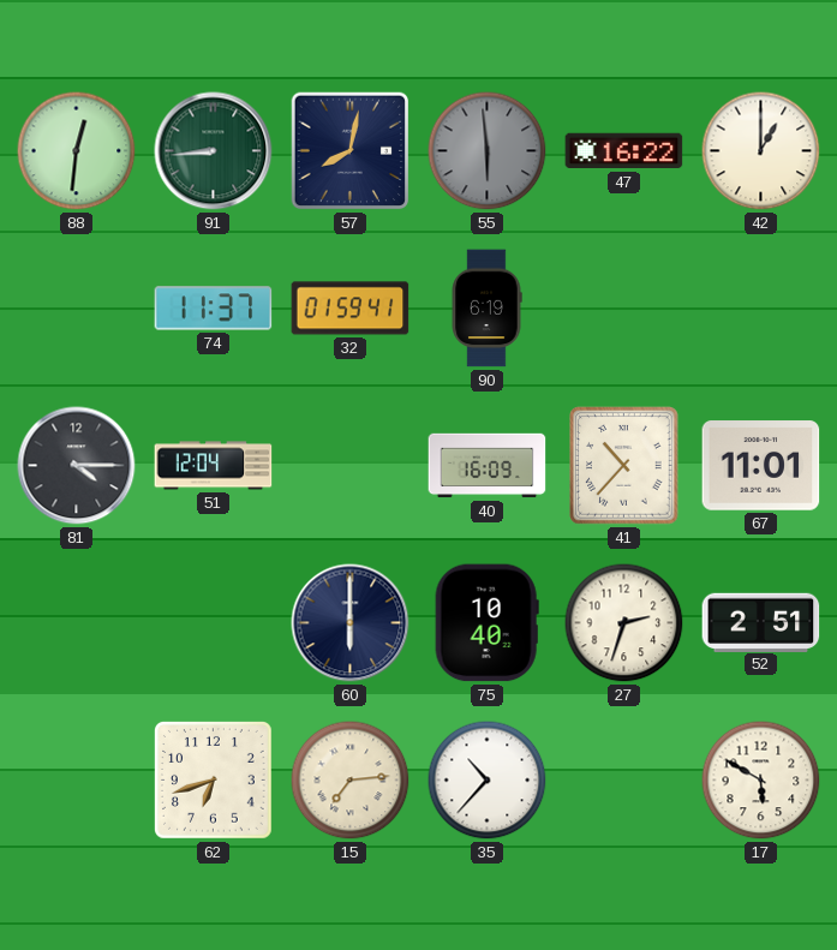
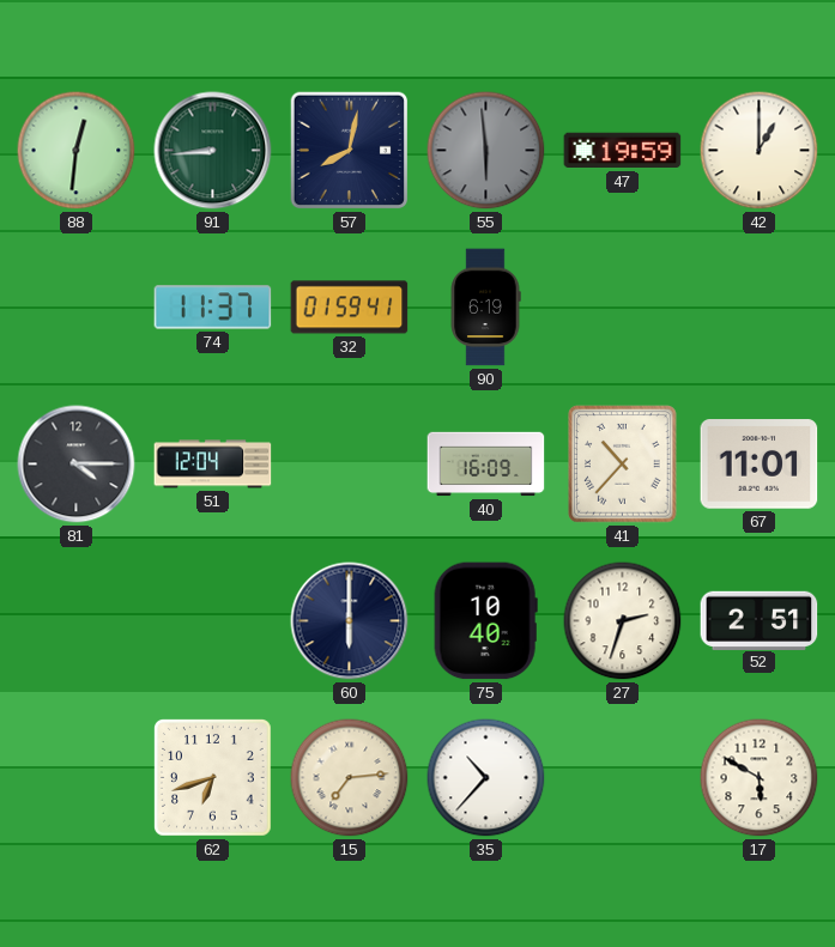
47: 16:22 -> 19:59
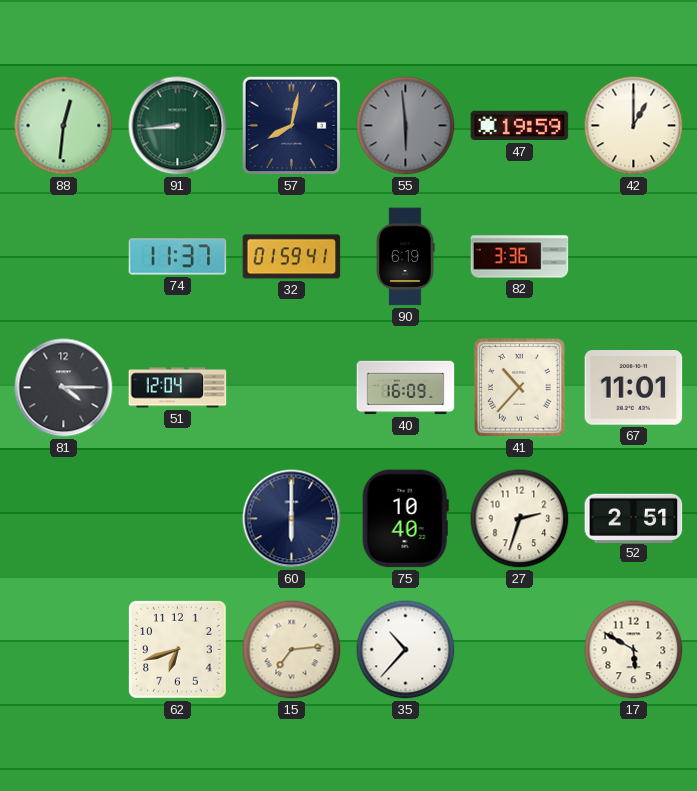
82: none -> 3:36
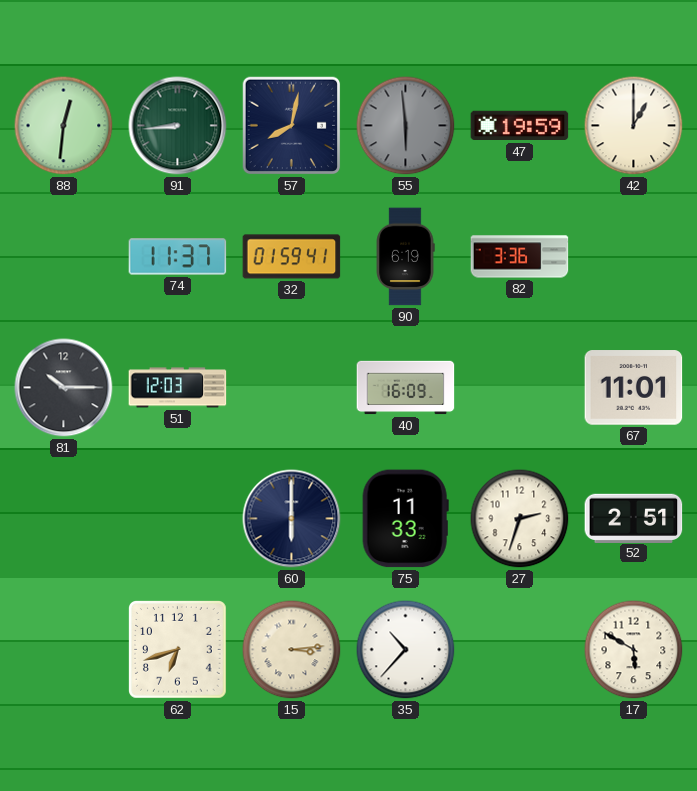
81: 4:15 -> 10:15
51: 12:04 -> 12:03
41: 10:37 -> none
75: 10:40 -> 11:33
15: 7:14 -> 3:14
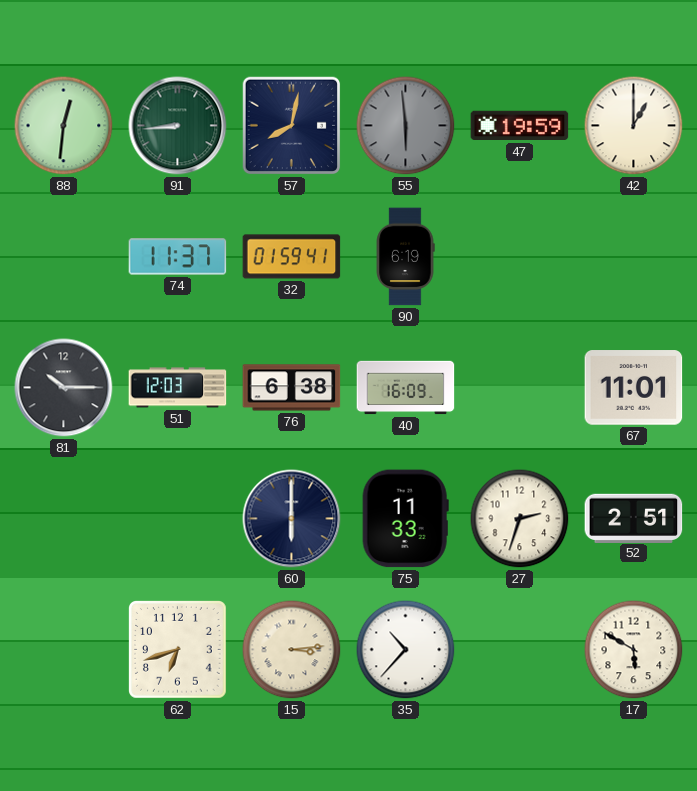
82: 3:36 -> none
76: none -> 6:38
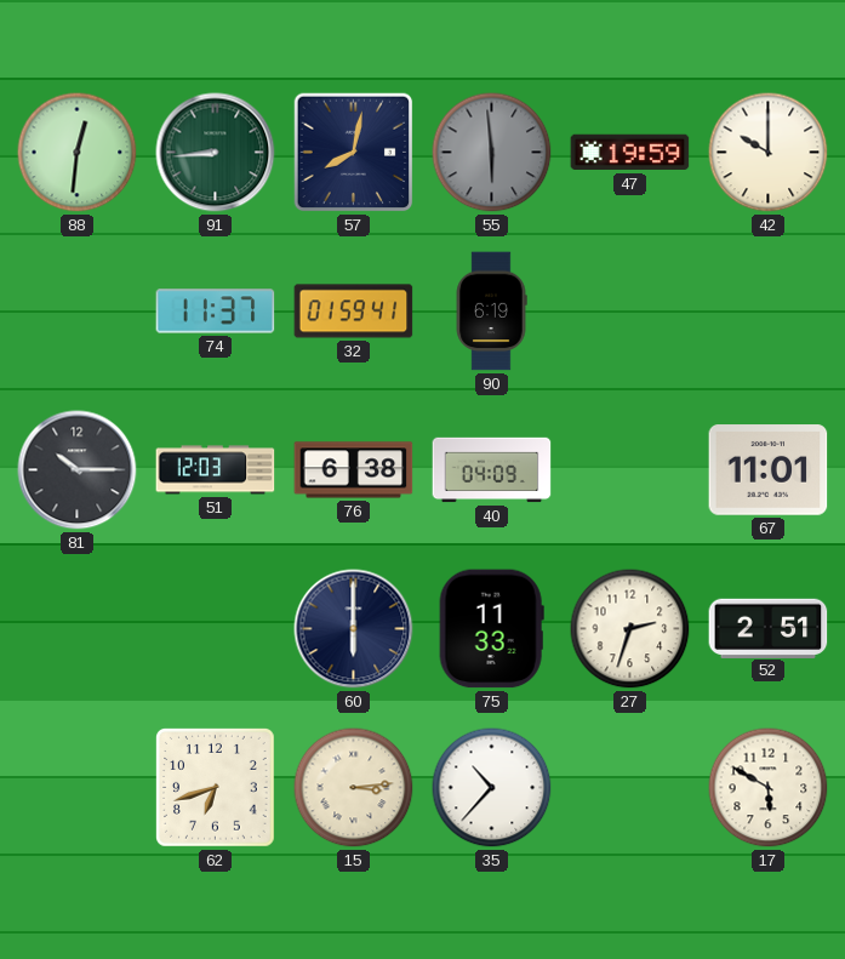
42: 1:00 -> 10:00
40: 16:09 -> 04:09
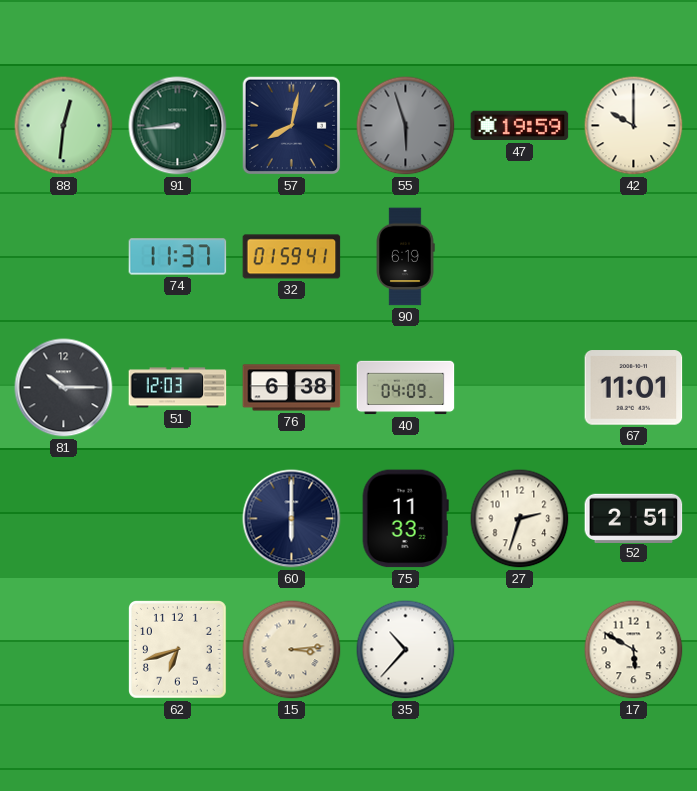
55: 5:59 -> 5:57
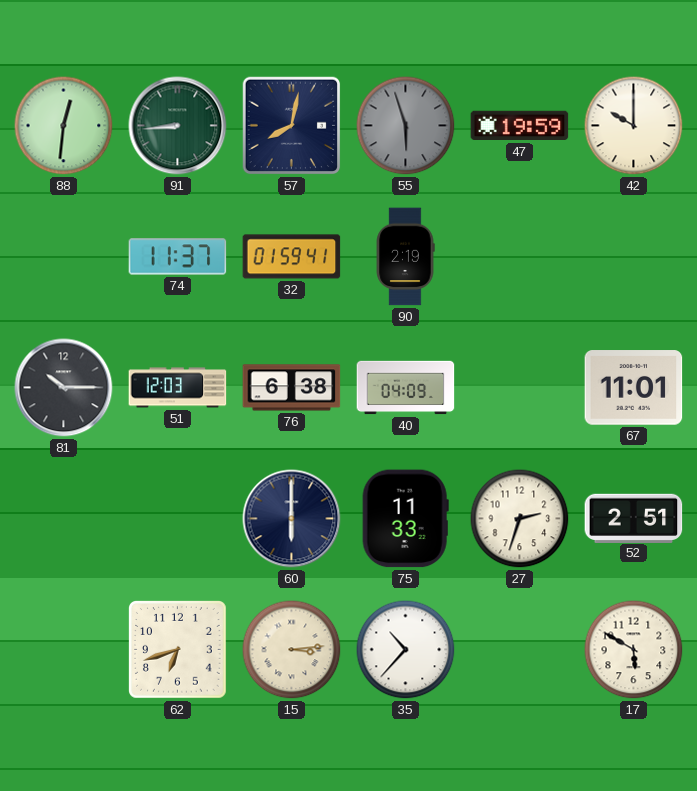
90: 6:19 -> 2:19
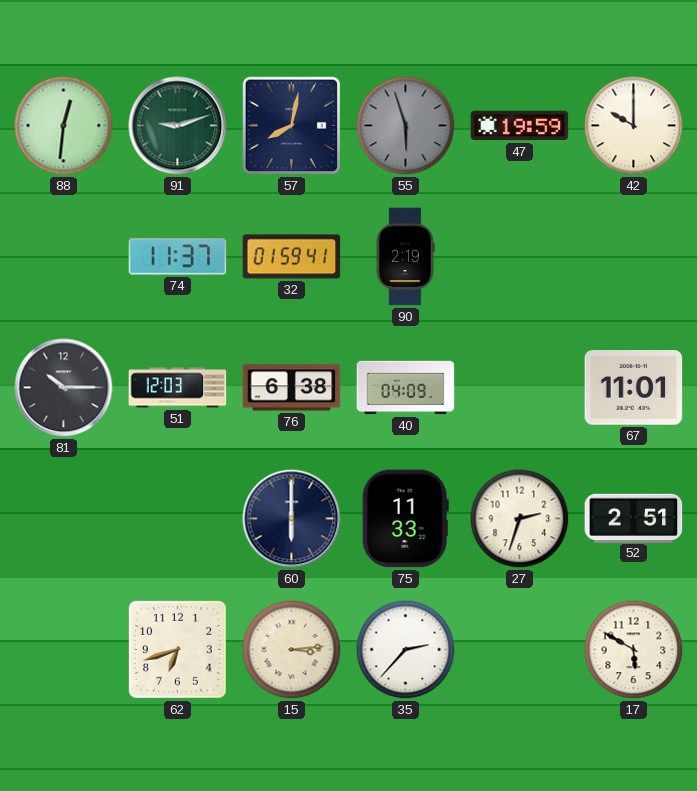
91: 8:44 -> 9:12
35: 10:37 -> 2:37
